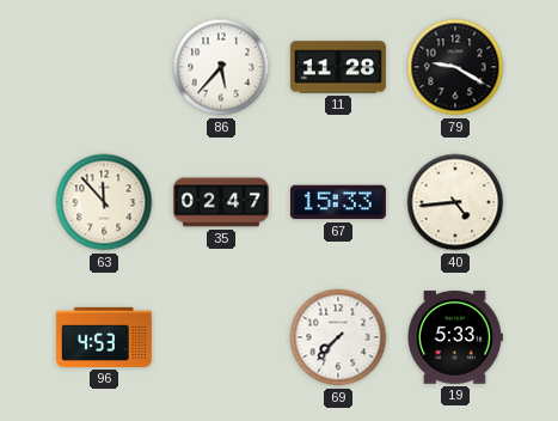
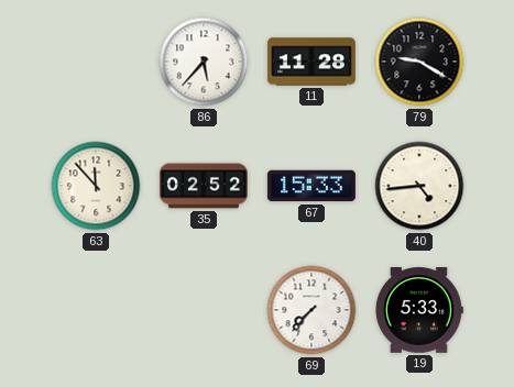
35: 02:47 -> 02:52
96: 4:53 -> none
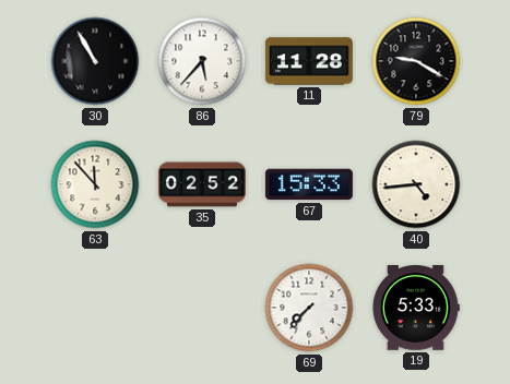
30: none -> 10:55
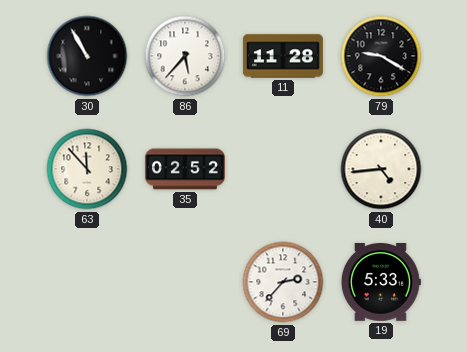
67: 15:33 -> none
69: 7:37 -> 2:37
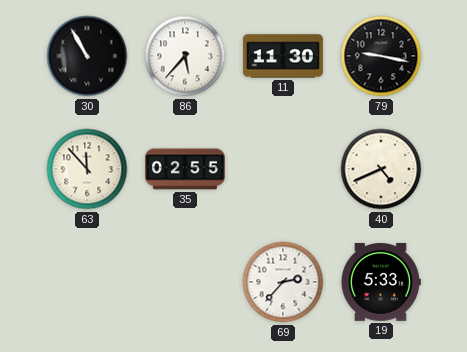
11: 11:28 -> 11:30
79: 9:20 -> 9:17
35: 02:52 -> 02:55
40: 4:44 -> 4:41
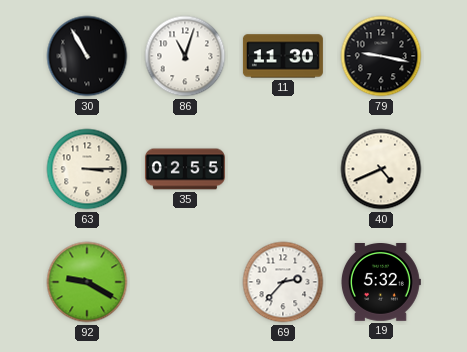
86: 5:37 -> 11:03
63: 11:53 -> 3:15
92: none -> 9:20
19: 5:33 -> 5:32
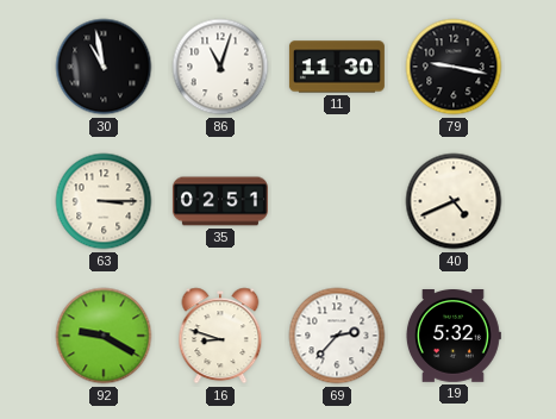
30: 10:55 -> 10:58
35: 02:55 -> 02:51
16: none -> 8:48
